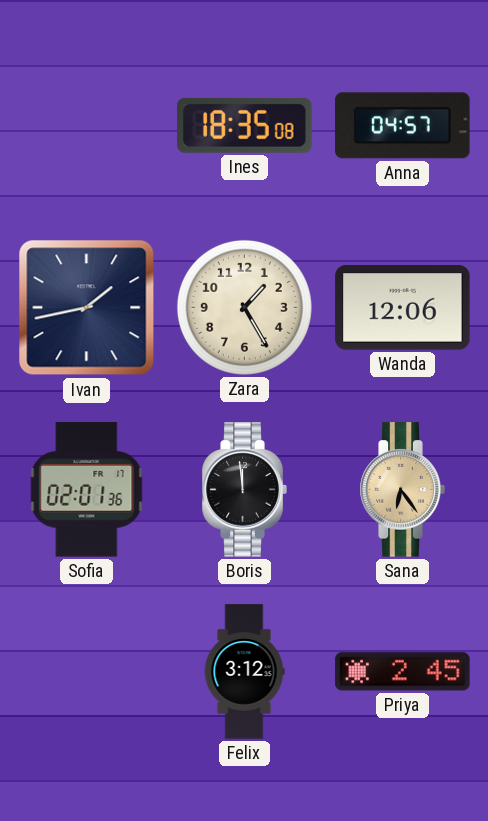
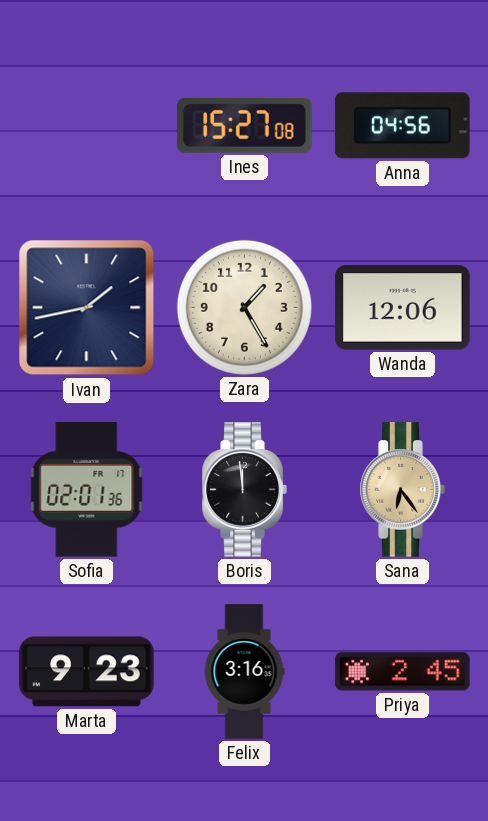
Ines: 18:35 -> 15:27
Anna: 04:57 -> 04:56
Marta: none -> 9:23
Felix: 3:12 -> 3:16
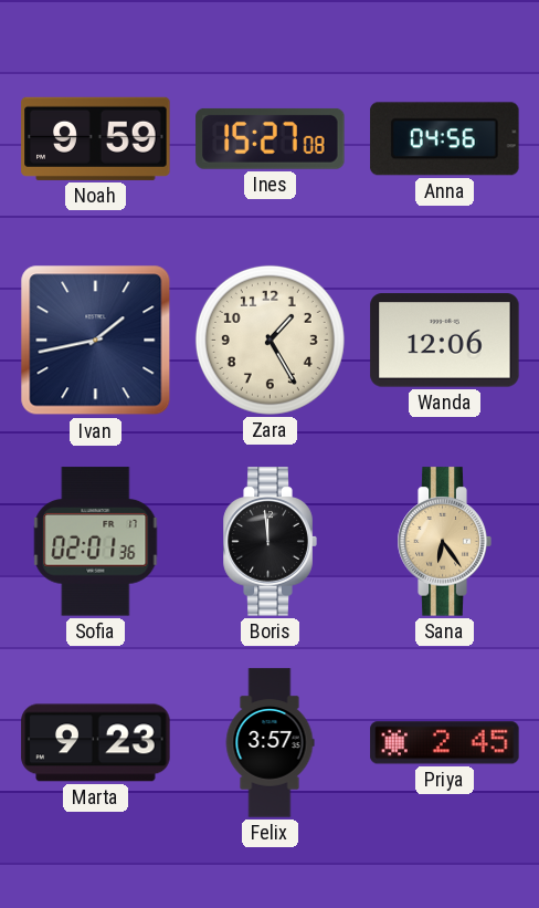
Noah: none -> 9:59
Felix: 3:16 -> 3:57
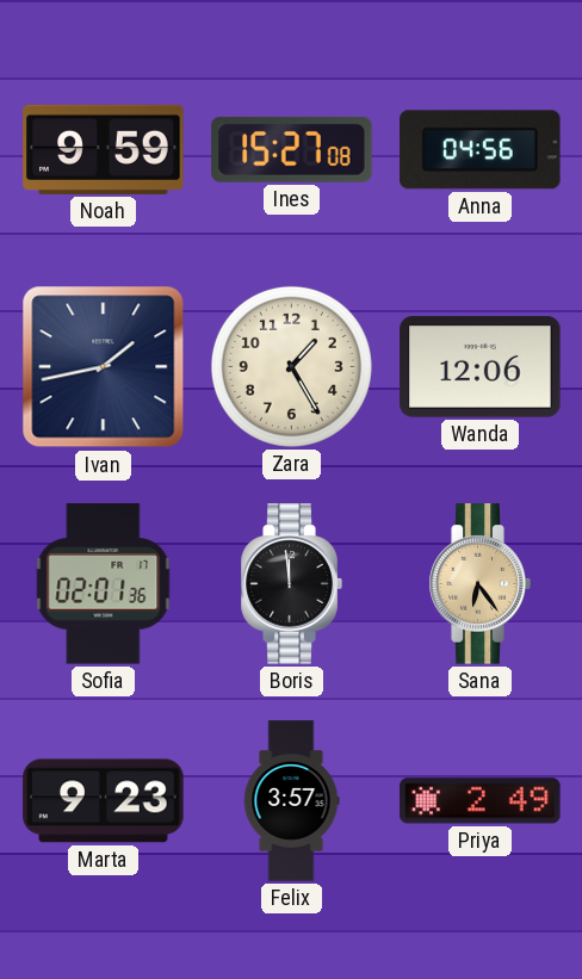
Priya: 2:45 -> 2:49
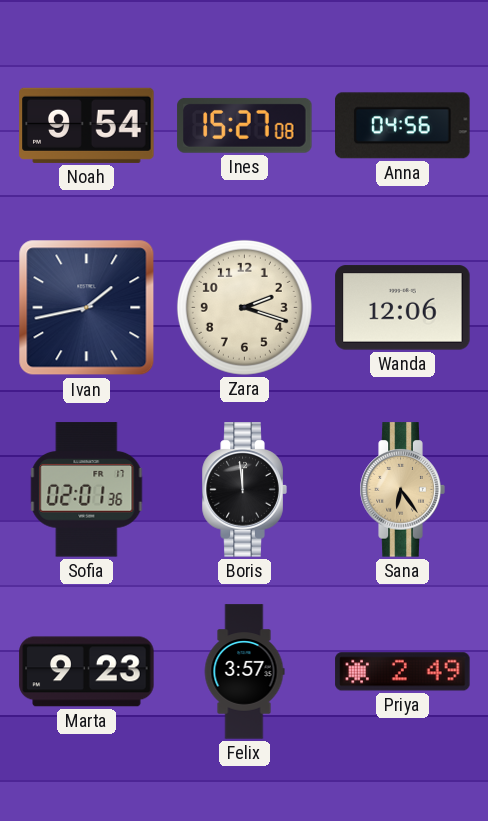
Noah: 9:59 -> 9:54
Zara: 1:25 -> 2:18
